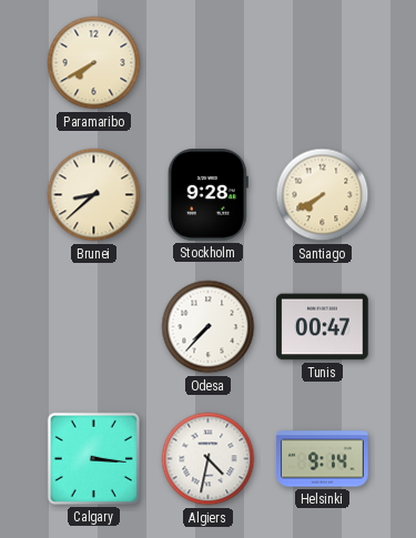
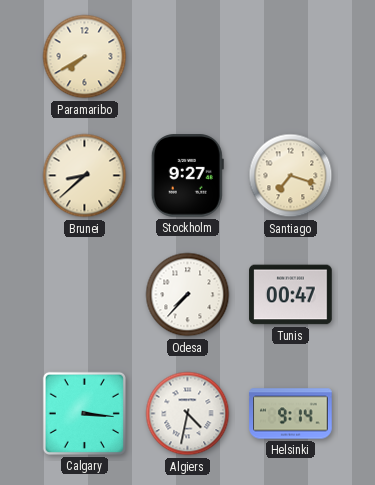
Stockholm: 9:28 -> 9:27
Santiago: 7:40 -> 7:18
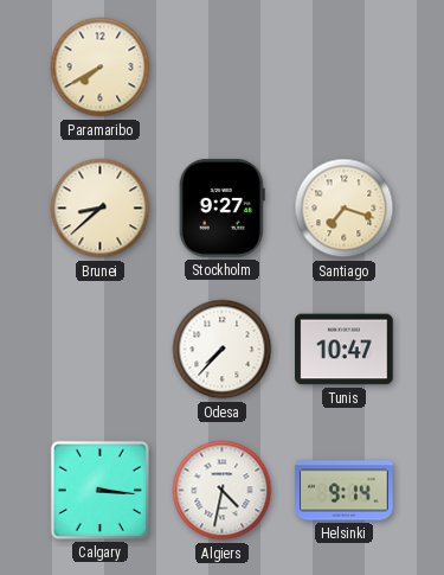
Tunis: 00:47 -> 10:47
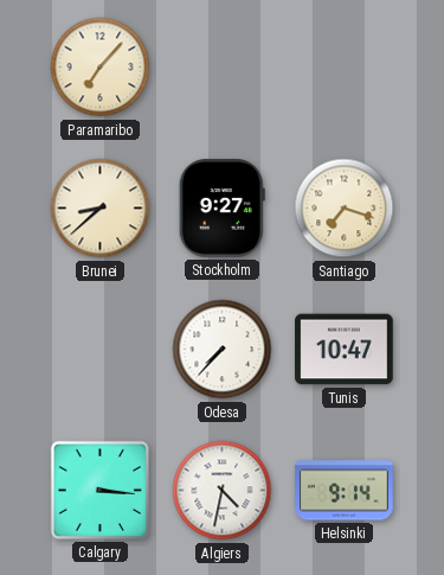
Paramaribo: 7:40 -> 7:07
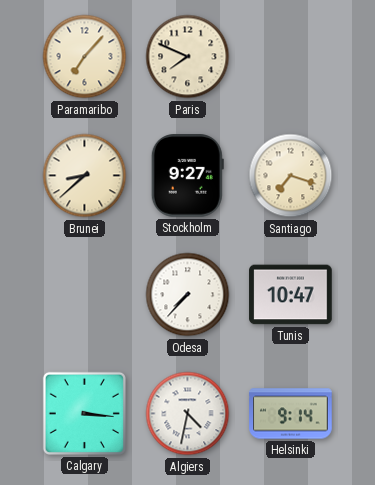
Paris: none -> 7:49
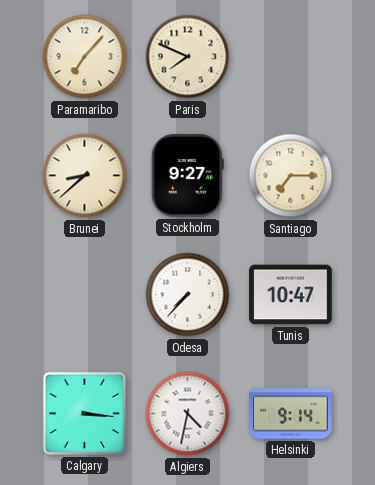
Santiago: 7:18 -> 7:15
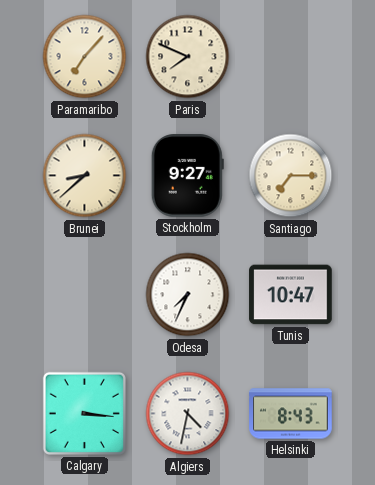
Odesa: 7:37 -> 7:34
Helsinki: 9:14 -> 8:43
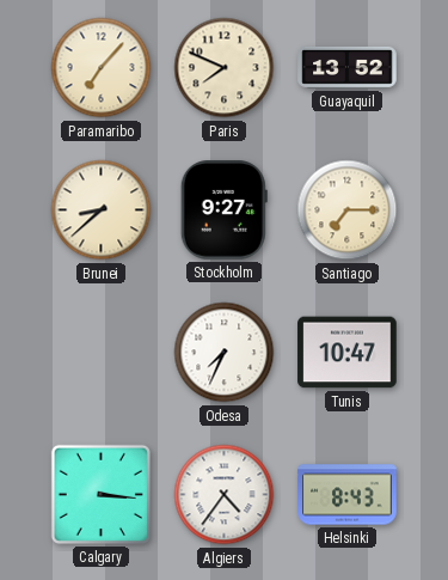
Guayaquil: none -> 13:52
Algiers: 4:32 -> 4:36
